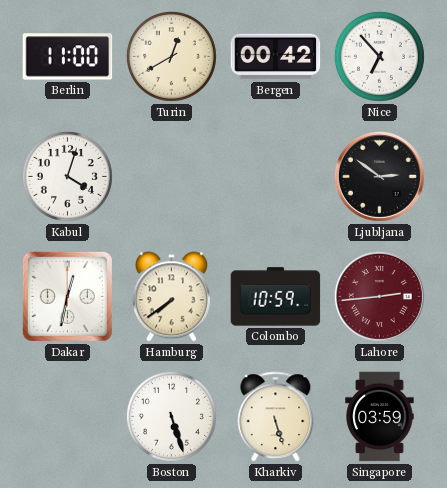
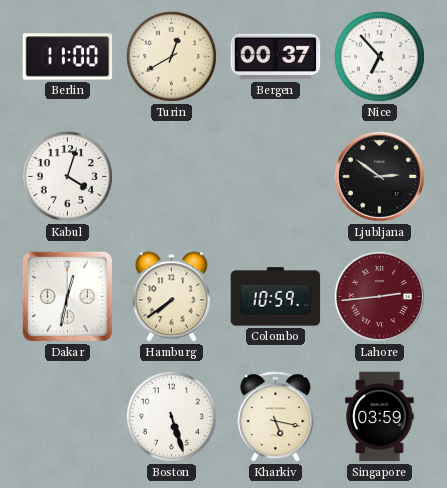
Bergen: 00:42 -> 00:37
Kharkiv: 5:27 -> 5:17
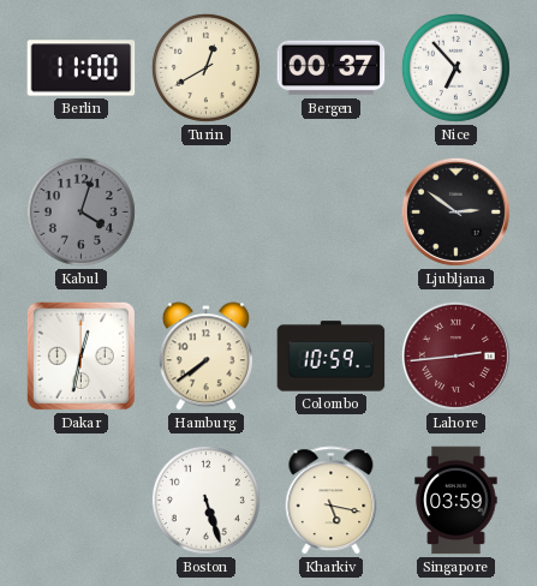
Kabul dial: white -> grey
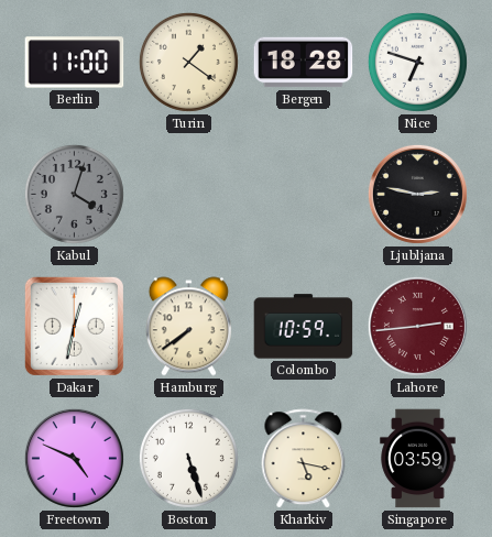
Turin: 12:40 -> 1:21
Bergen: 00:37 -> 18:28
Nice: 6:53 -> 6:48
Ljubljana: 2:51 -> 2:47
Freetown: none -> 4:49
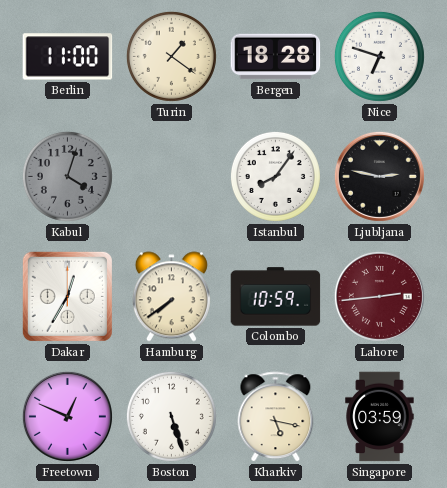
Istanbul: none -> 8:06
Dakar: 12:32 -> 12:35
Freetown: 4:49 -> 12:49
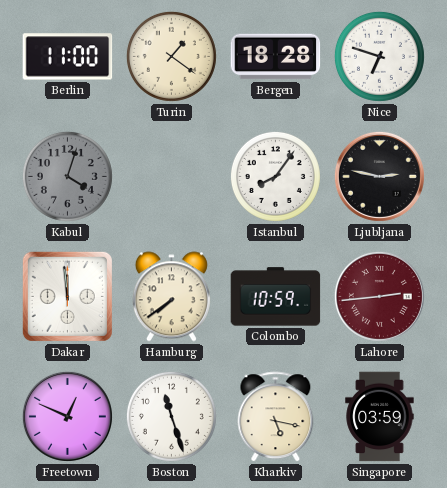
Dakar: 12:35 -> 11:59
Boston: 5:27 -> 11:27
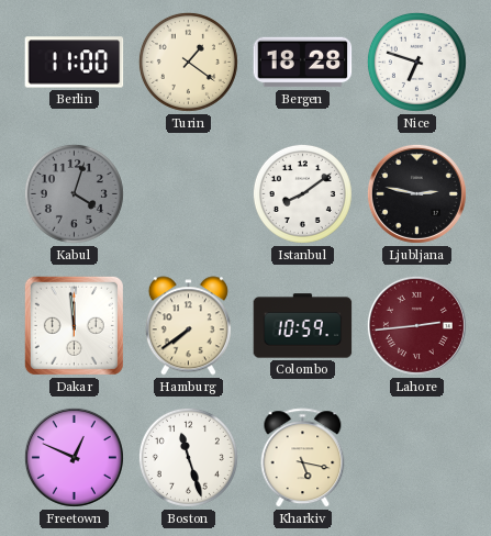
Istanbul: 8:06 -> 8:09
Singapore: 03:59 -> none
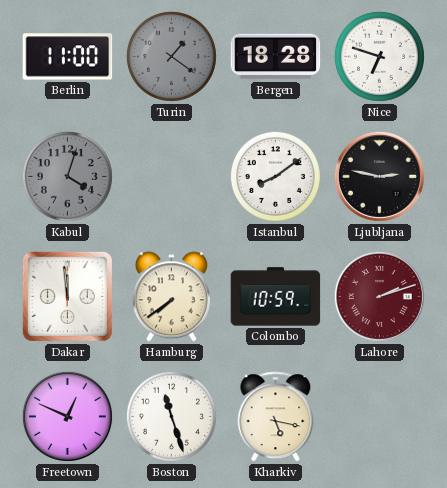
Turin dial: cream -> grey
Lahore: 2:44 -> 2:12
